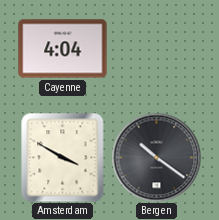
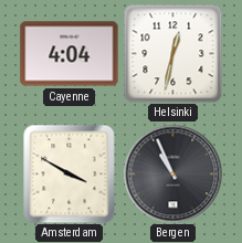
Helsinki: none -> 12:32
Bergen: 10:21 -> 10:56
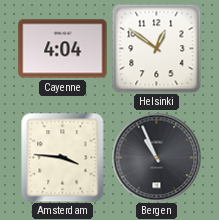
Helsinki: 12:32 -> 12:51
Amsterdam: 3:50 -> 3:46
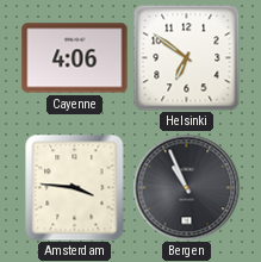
Cayenne: 4:04 -> 4:06
Helsinki: 12:51 -> 6:51
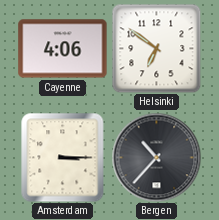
Amsterdam: 3:46 -> 3:15
Bergen: 10:56 -> 10:37
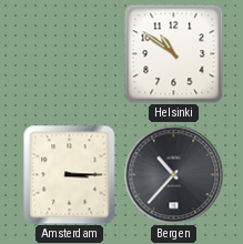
Cayenne: 4:06 -> none
Helsinki: 6:51 -> 10:51
